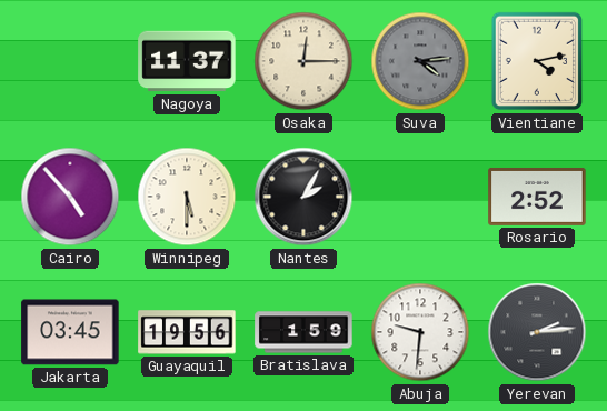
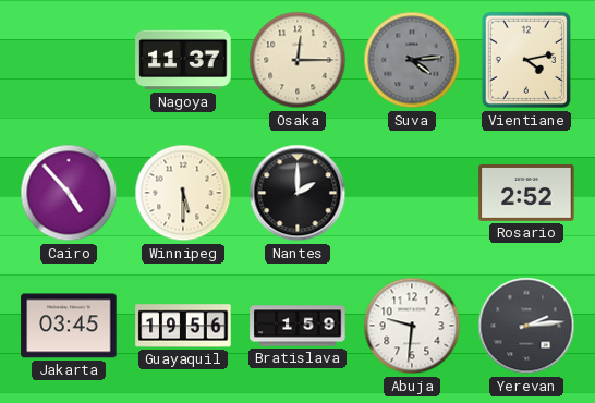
Nantes: 2:05 -> 2:00
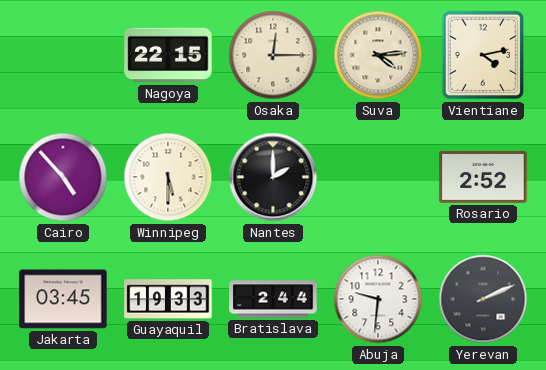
Nagoya: 11:37 -> 22:15
Suva dial: grey -> cream
Guayaquil: 19:56 -> 19:33
Bratislava: 1:59 -> 2:44
Yerevan: 2:14 -> 2:11
